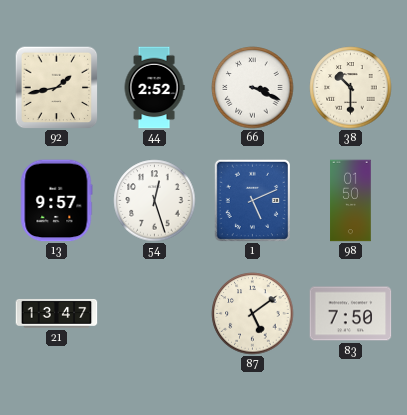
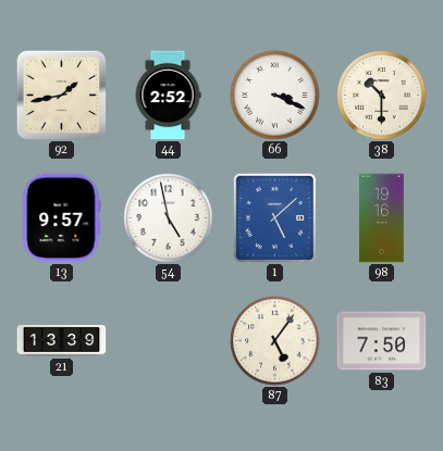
54: 12:27 -> 4:58
1: 5:11 -> 5:08
98: 01:50 -> 19:16
21: 13:47 -> 13:39
87: 5:09 -> 5:06
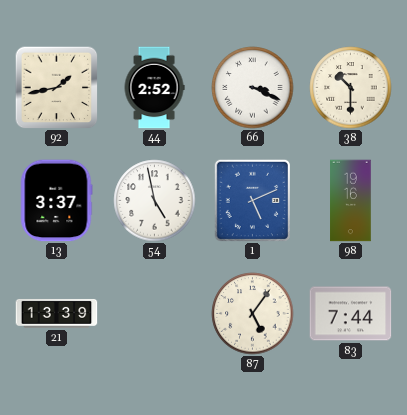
13: 9:57 -> 3:37
1: 5:08 -> 5:11
83: 7:50 -> 7:44
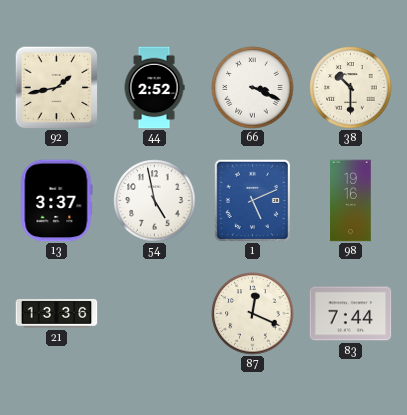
21: 13:39 -> 13:36
87: 5:06 -> 12:19
